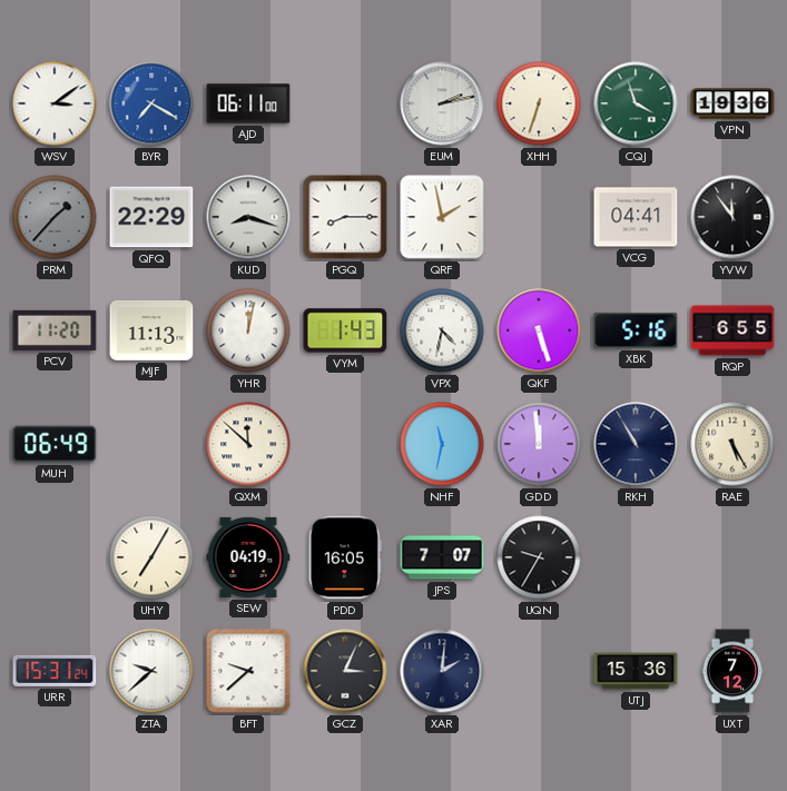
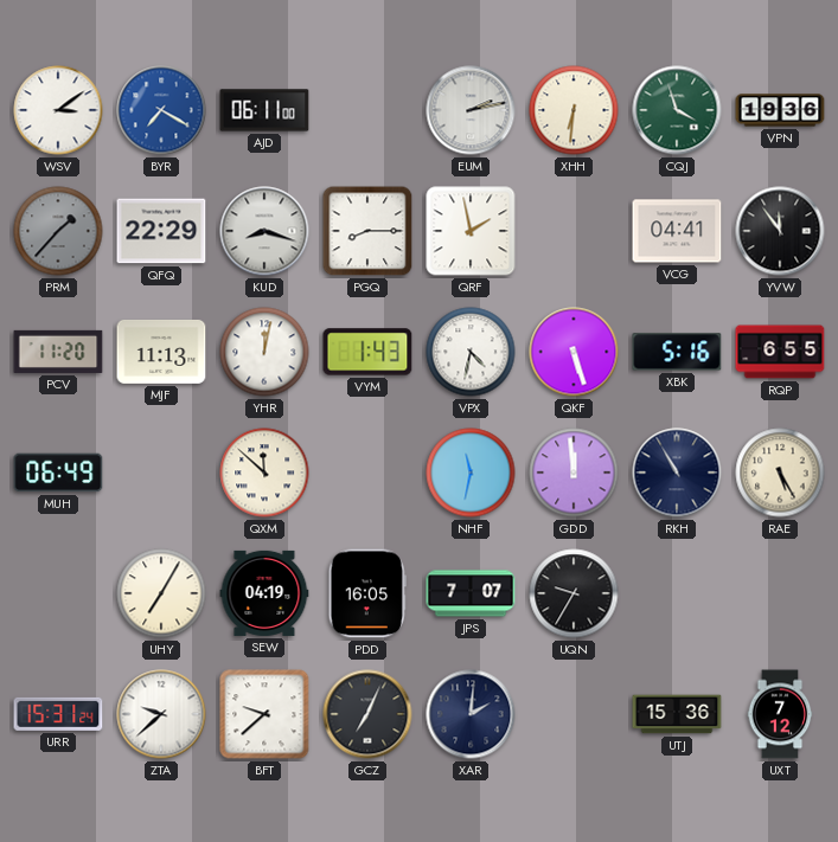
XHH: 6:33 -> 6:31
GCZ: 3:04 -> 7:04
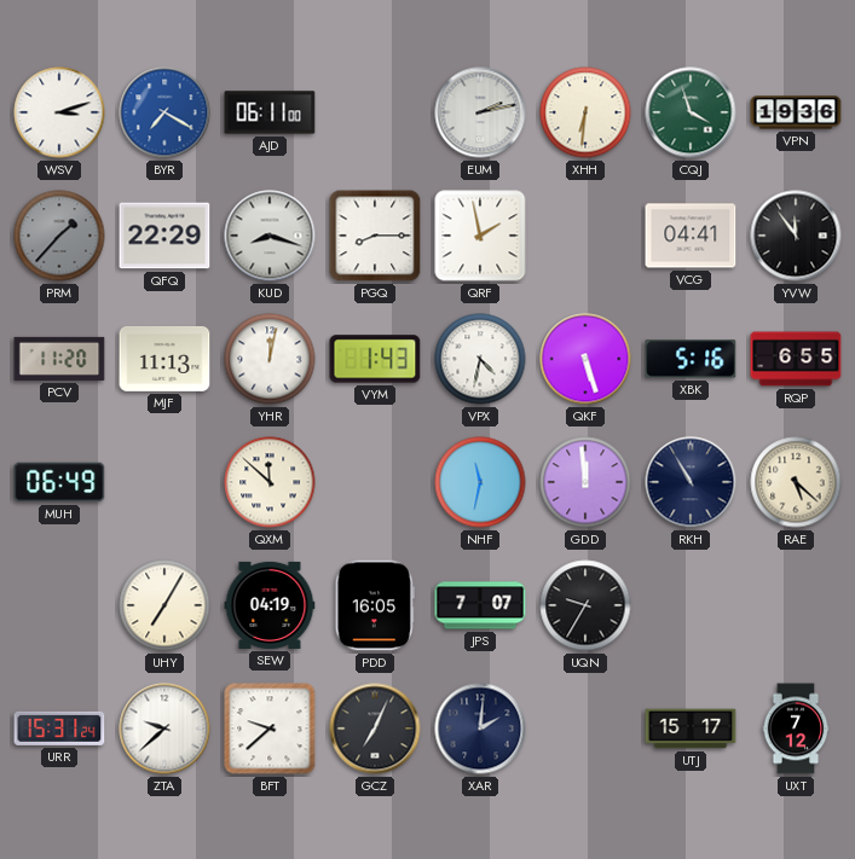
WSV: 3:09 -> 3:12
RAE: 5:25 -> 5:22
UTJ: 15:36 -> 15:17
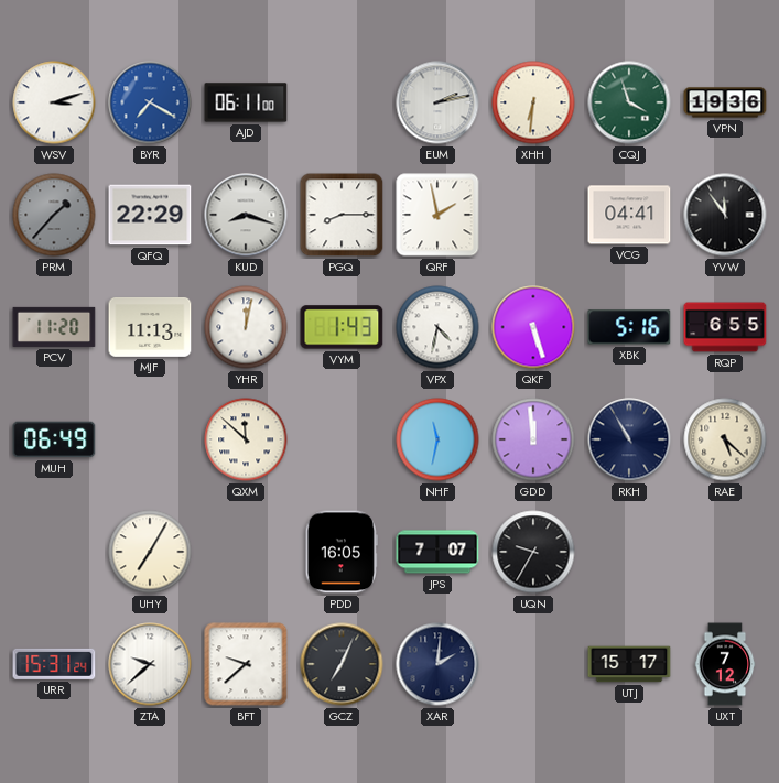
SEW: 04:19 -> none
